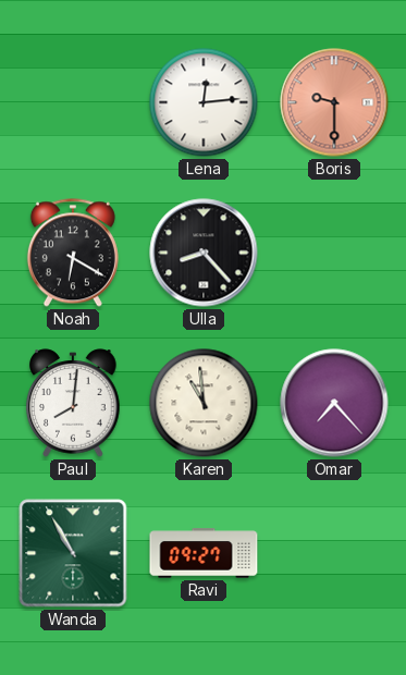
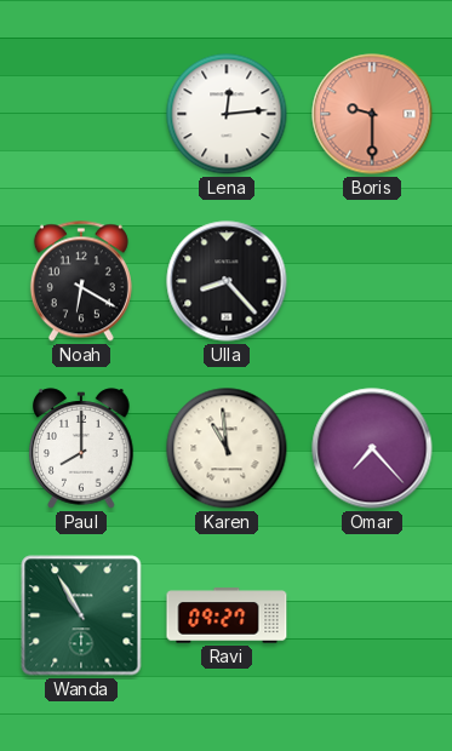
Paul: 8:01 -> 8:00
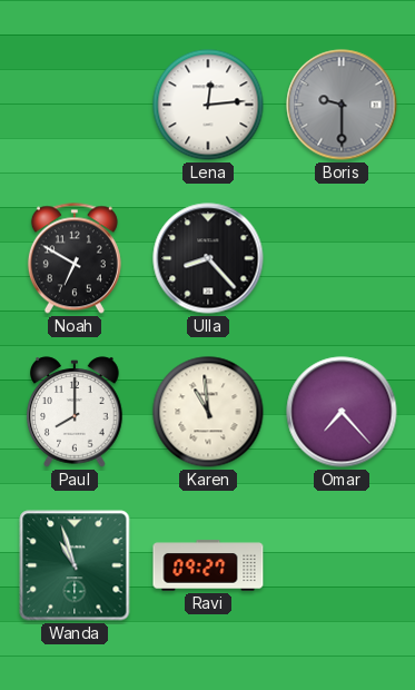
Boris dial: salmon -> grey
Noah: 6:20 -> 6:50
Wanda: 10:55 -> 10:57
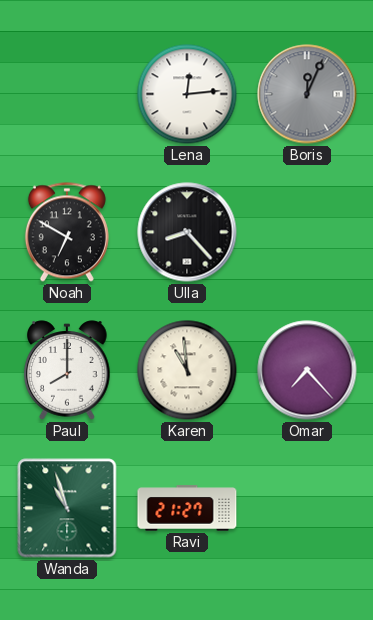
Boris: 9:30 -> 12:04
Ravi: 09:27 -> 21:27
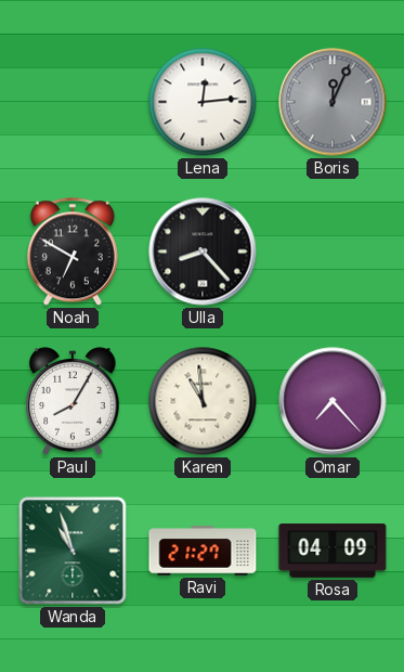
Paul: 8:00 -> 8:05
Rosa: none -> 04:09
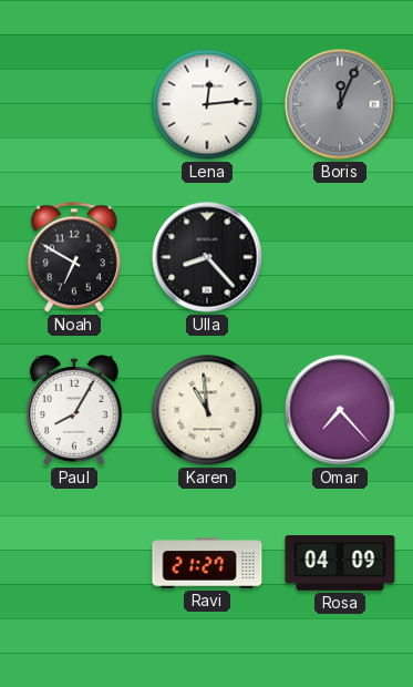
Wanda: 10:57 -> none
